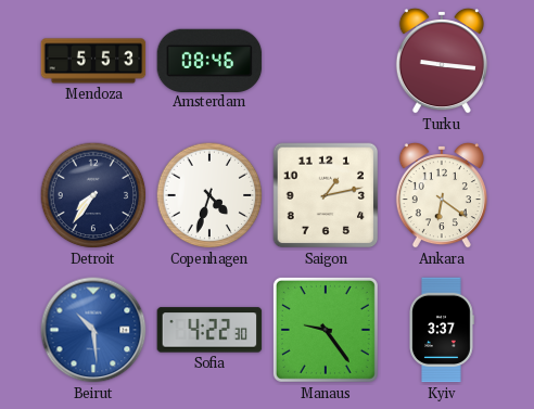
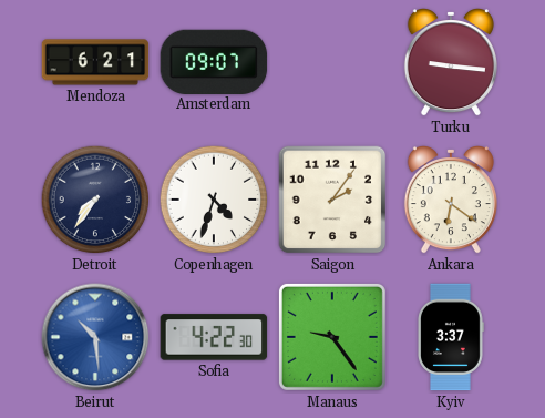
Mendoza: 5:53 -> 6:21
Amsterdam: 08:46 -> 09:07
Saigon: 1:13 -> 2:06
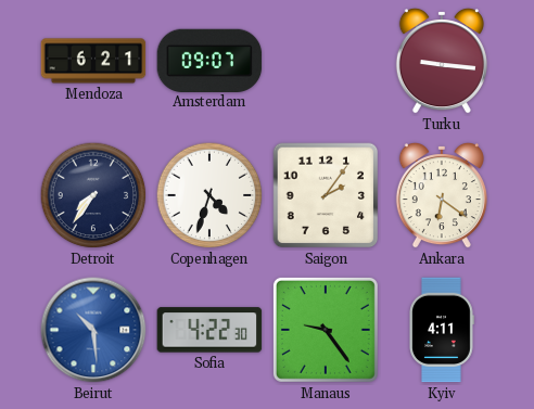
Kyiv: 3:37 -> 4:11
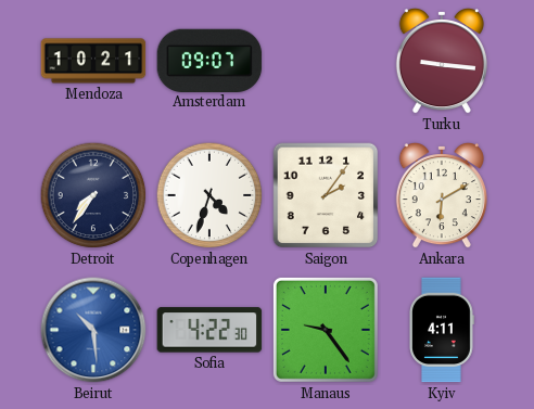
Mendoza: 6:21 -> 10:21
Ankara: 6:21 -> 6:10
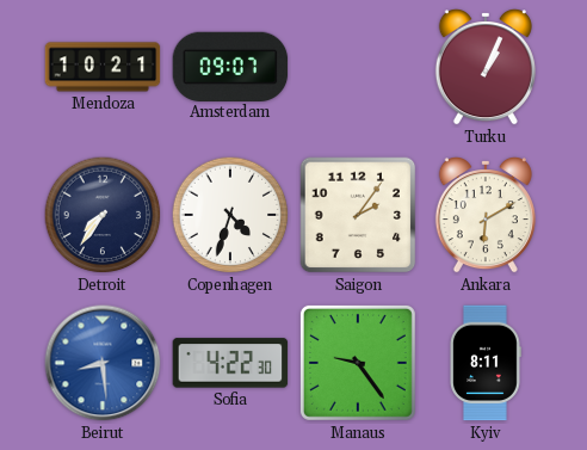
Turku: 9:16 -> 1:04
Beirut: 10:29 -> 8:29
Kyiv: 4:11 -> 8:11
